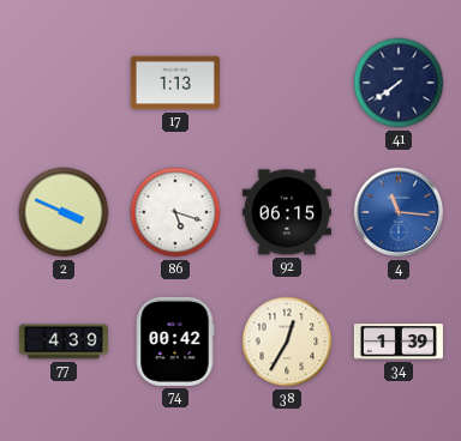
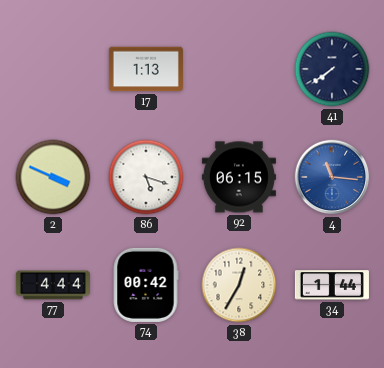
77: 4:39 -> 4:44
34: 1:39 -> 1:44
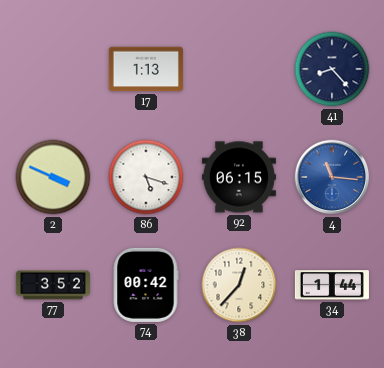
41: 7:39 -> 8:23
77: 4:44 -> 3:52
38: 12:35 -> 12:37
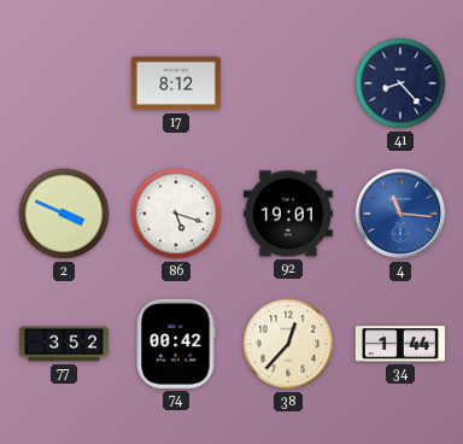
17: 1:13 -> 8:12
92: 06:15 -> 19:01
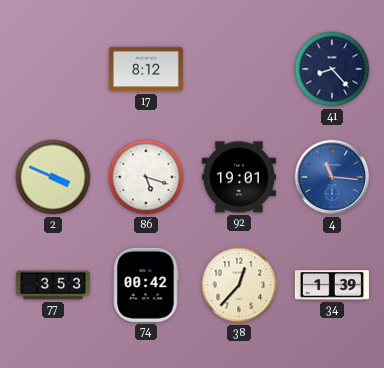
77: 3:52 -> 3:53
34: 1:44 -> 1:39
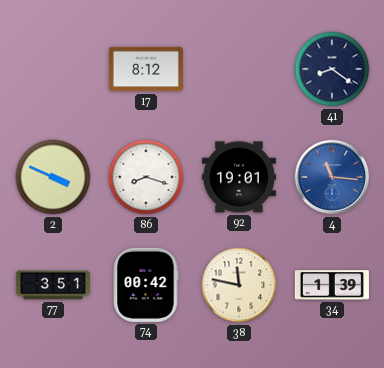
41: 8:23 -> 8:21
86: 5:18 -> 8:18
77: 3:53 -> 3:51
38: 12:37 -> 11:47
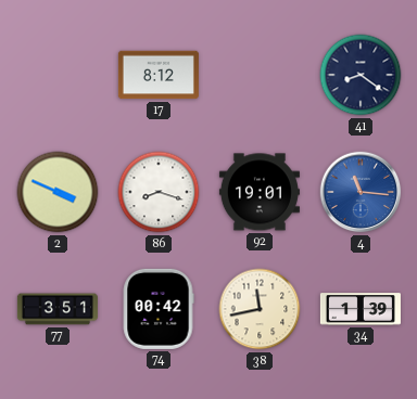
38: 11:47 -> 11:43
